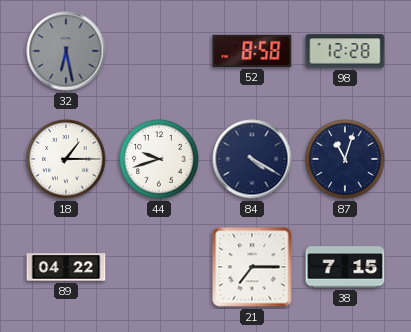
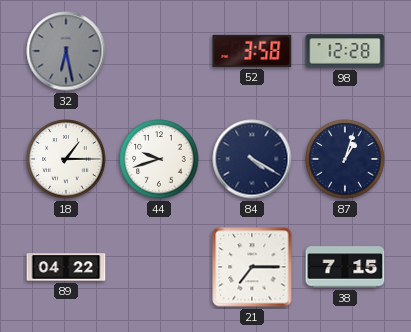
52: 8:58 -> 3:58
87: 11:03 -> 1:03
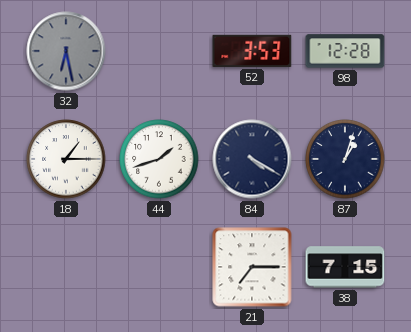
52: 3:58 -> 3:53
44: 9:42 -> 1:42
89: 04:22 -> none
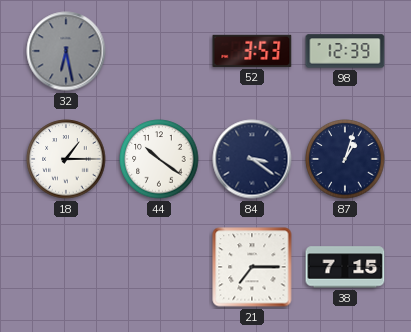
98: 12:28 -> 12:39
44: 1:42 -> 10:21
84: 4:20 -> 3:21
